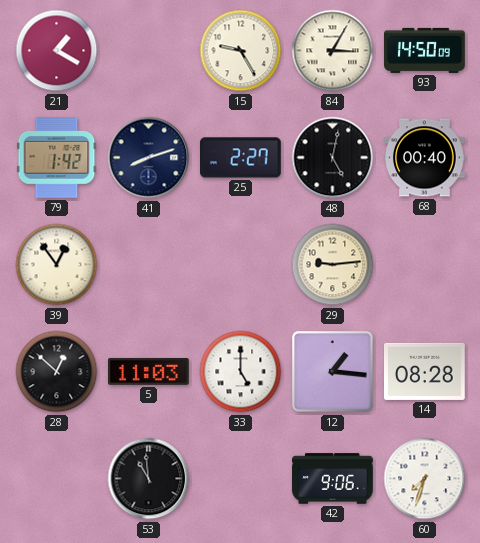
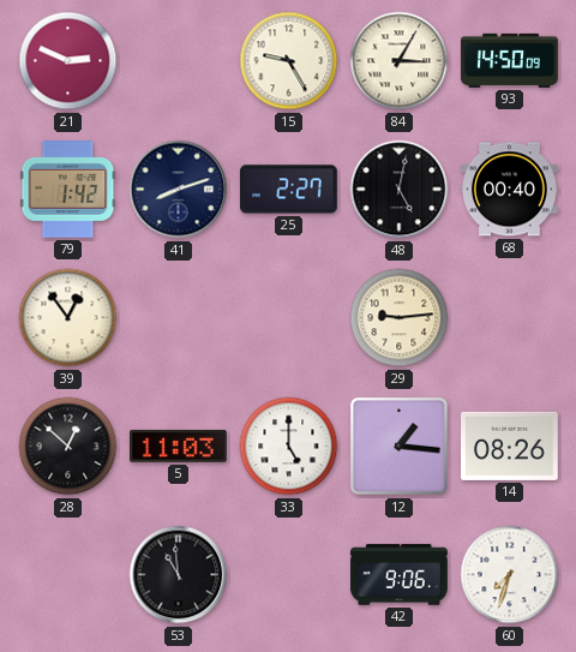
21: 1:20 -> 2:49
14: 08:28 -> 08:26
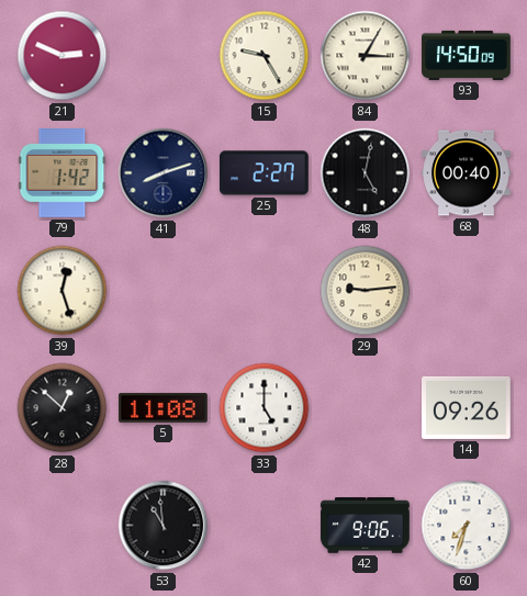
39: 12:54 -> 12:27
5: 11:03 -> 11:08
12: 1:16 -> none
14: 08:26 -> 09:26
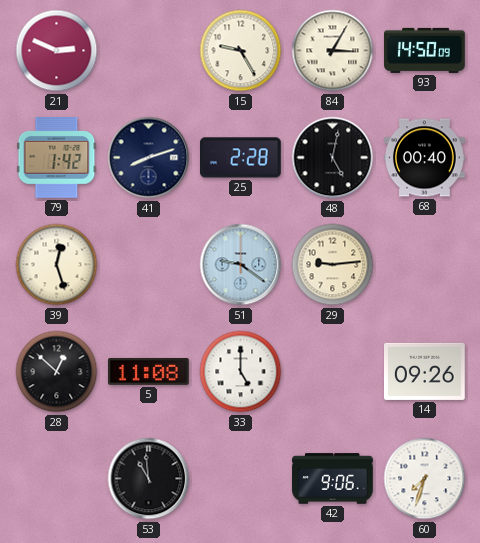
25: 2:27 -> 2:28
51: none -> 9:21
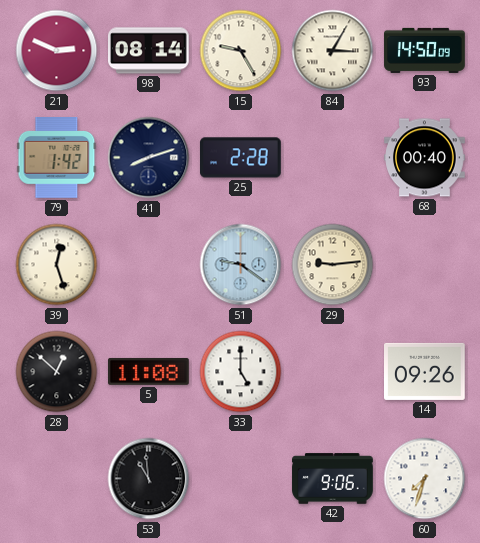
98: none -> 08:14
48: 5:02 -> none
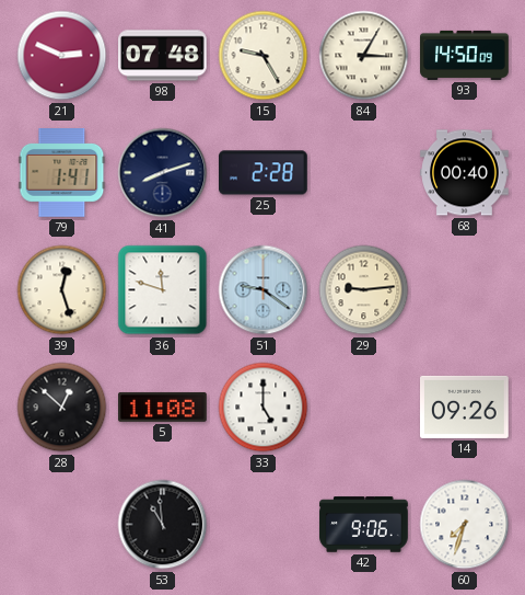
98: 08:14 -> 07:48
79: 1:42 -> 1:41
36: none -> 11:48
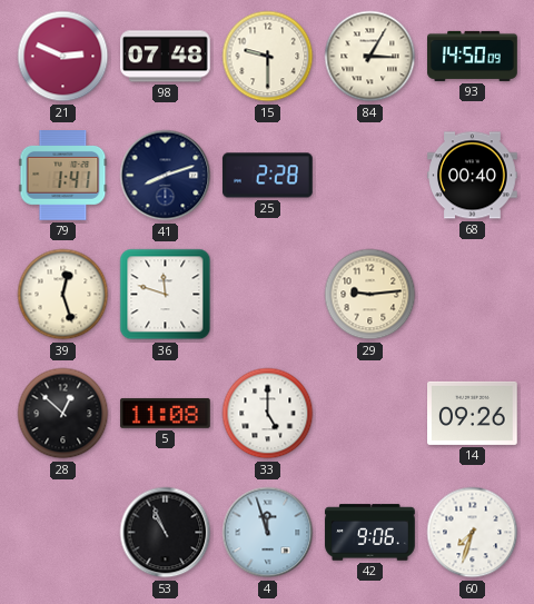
15: 9:25 -> 9:30
51: 9:21 -> none
53: 10:59 -> 10:56
4: none -> 11:57
